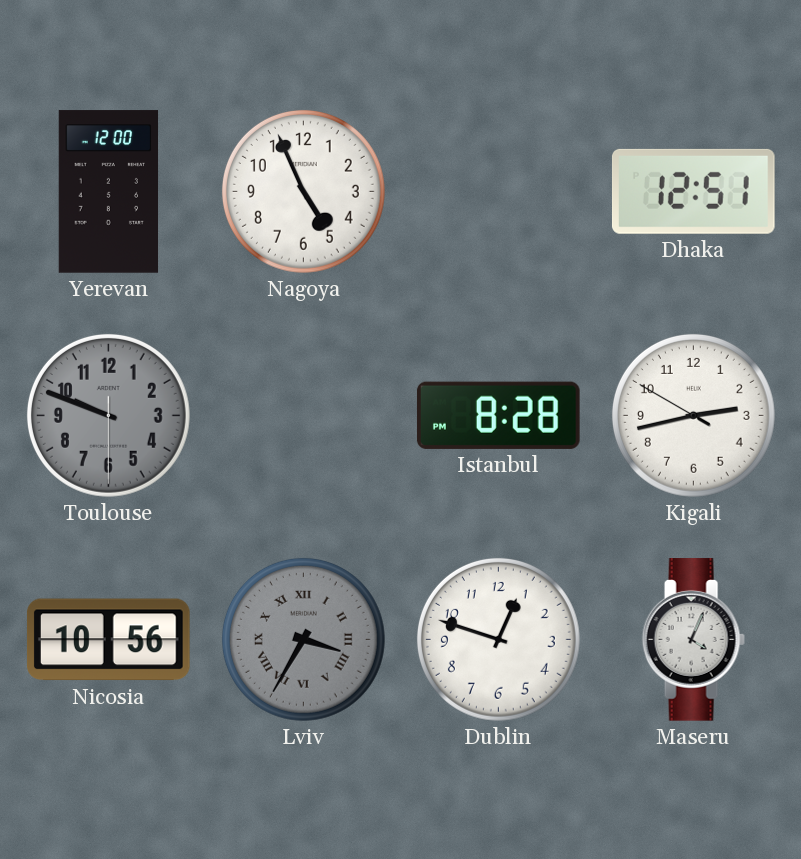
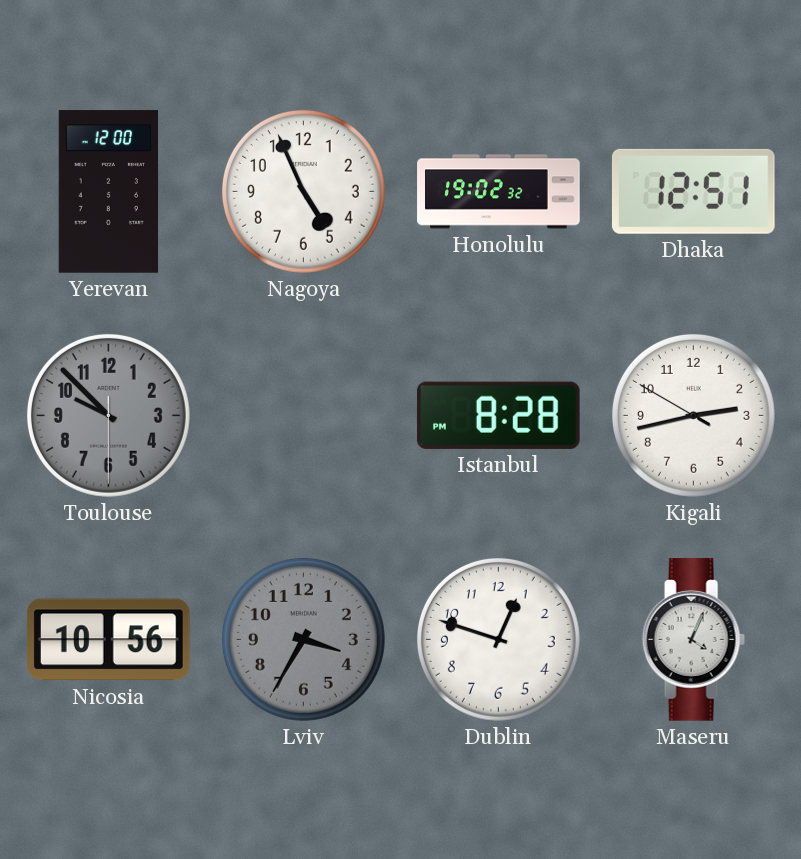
Honolulu: none -> 19:02
Toulouse: 9:48 -> 9:52
Lviv numerals: Roman -> Arabic
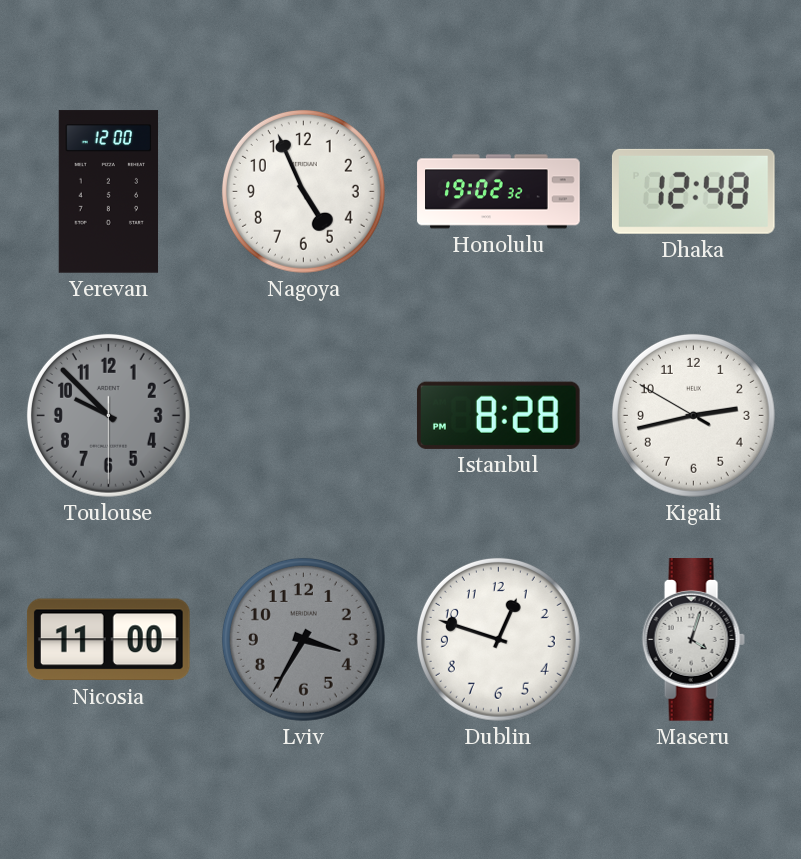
Dhaka: 12:51 -> 12:48
Nicosia: 10:56 -> 11:00
Maseru: 4:04 -> 4:03
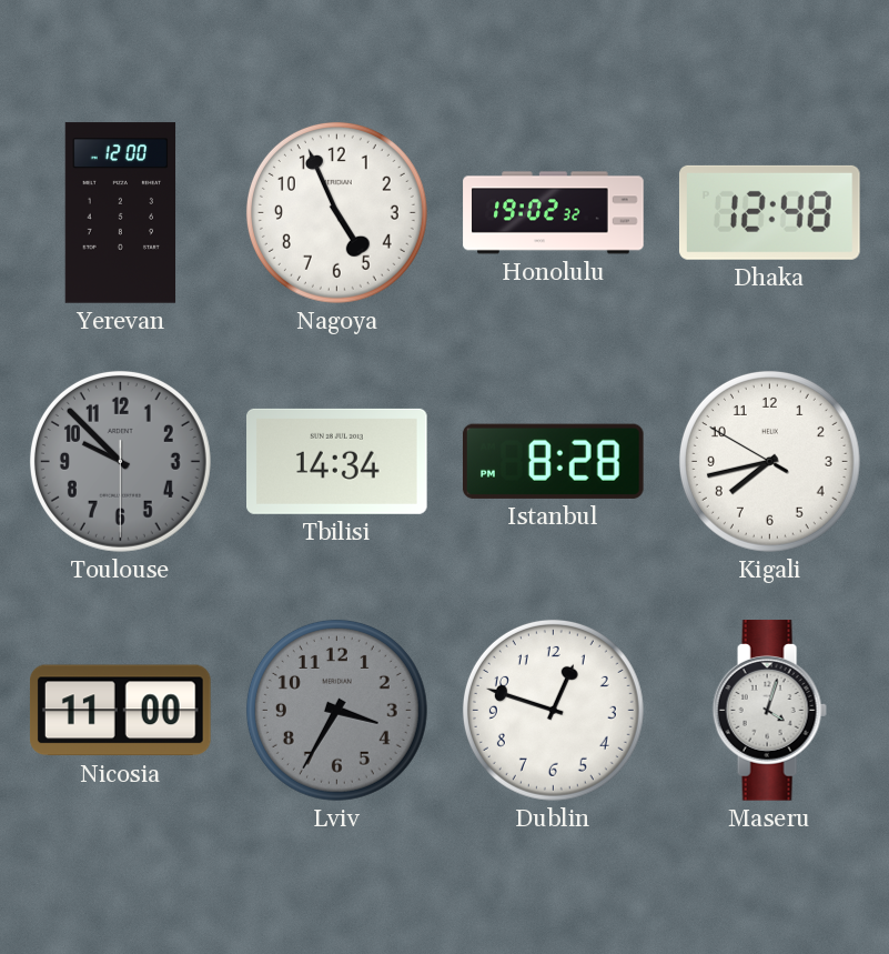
Tbilisi: none -> 14:34
Kigali: 2:42 -> 7:42
